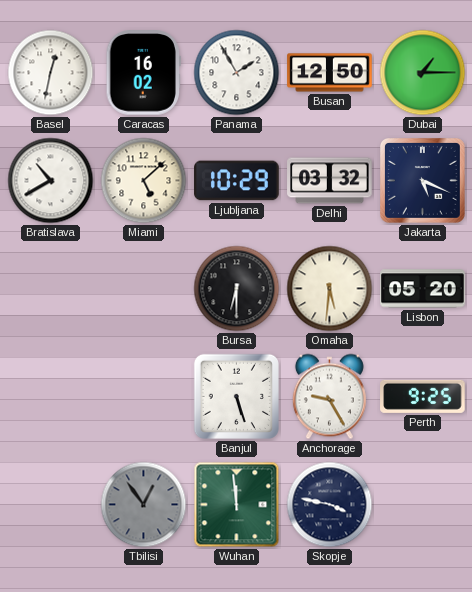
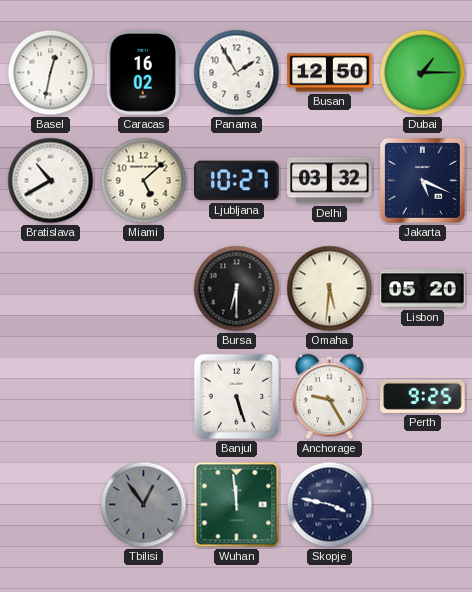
Ljubljana: 10:29 -> 10:27
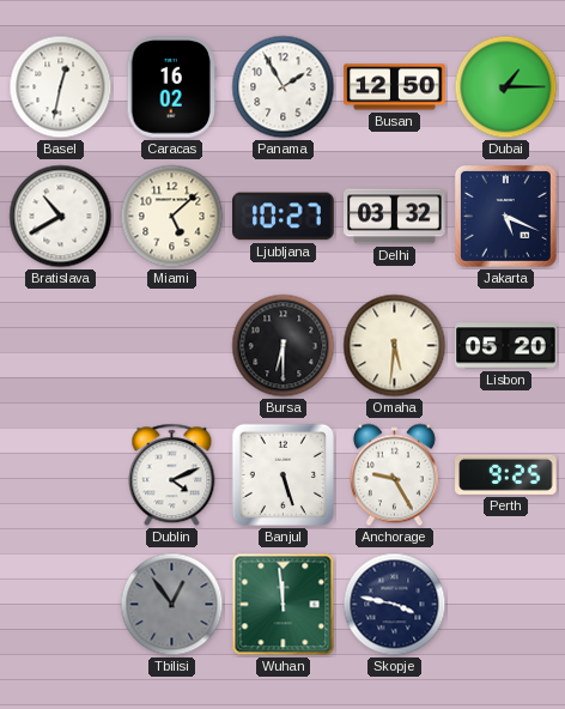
Dublin: none -> 4:11
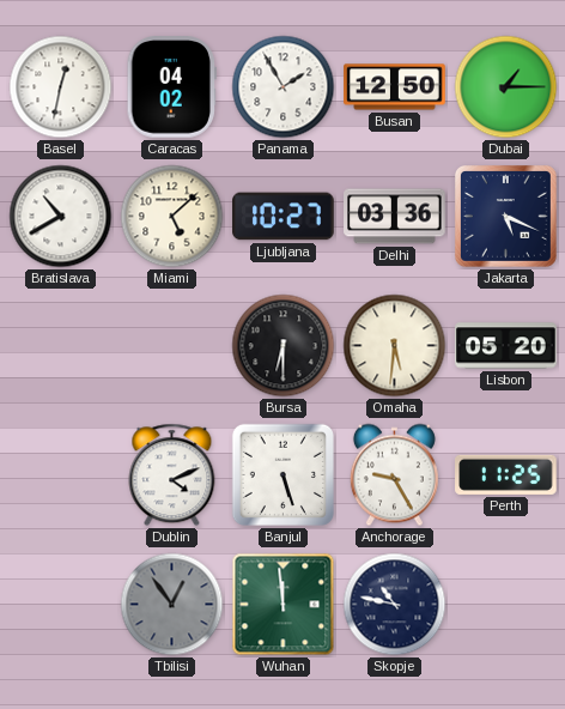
Caracas: 16:02 -> 04:02
Delhi: 03:32 -> 03:36
Perth: 9:25 -> 11:25
Skopje: 3:47 -> 10:47
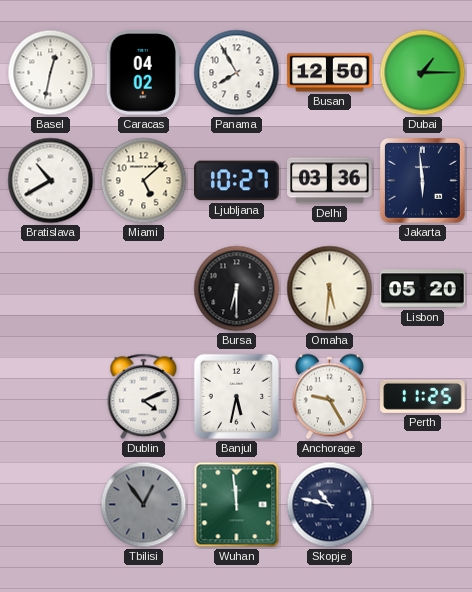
Panama: 1:55 -> 7:55
Jakarta: 5:19 -> 5:59
Banjul: 5:27 -> 5:32
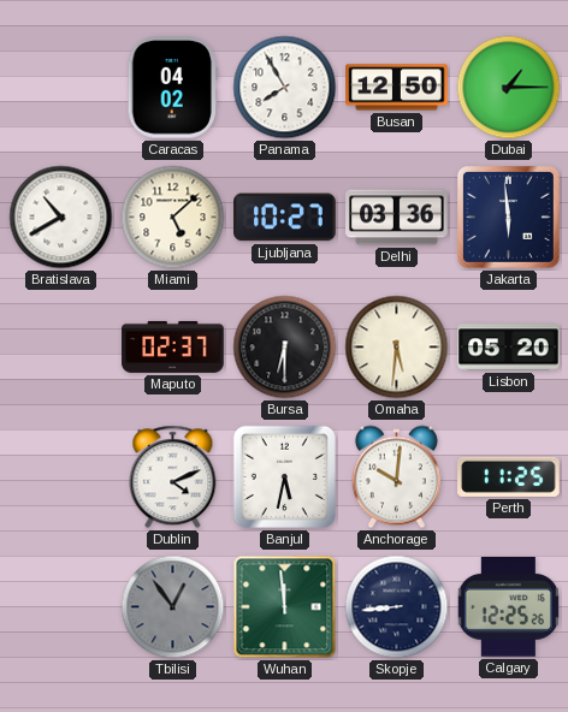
Basel: 12:32 -> none
Maputo: none -> 02:37
Anchorage: 9:25 -> 10:01
Skopje: 10:47 -> 8:44
Calgary: none -> 12:25
